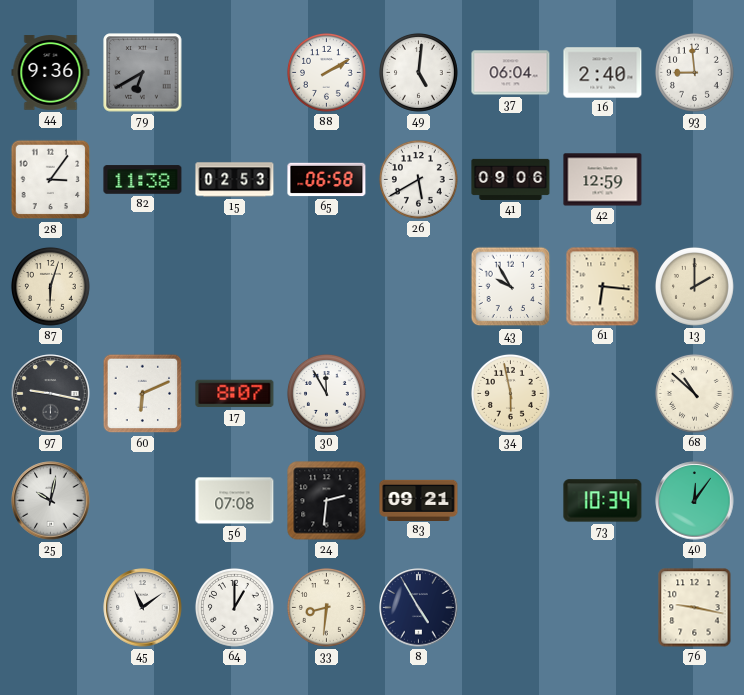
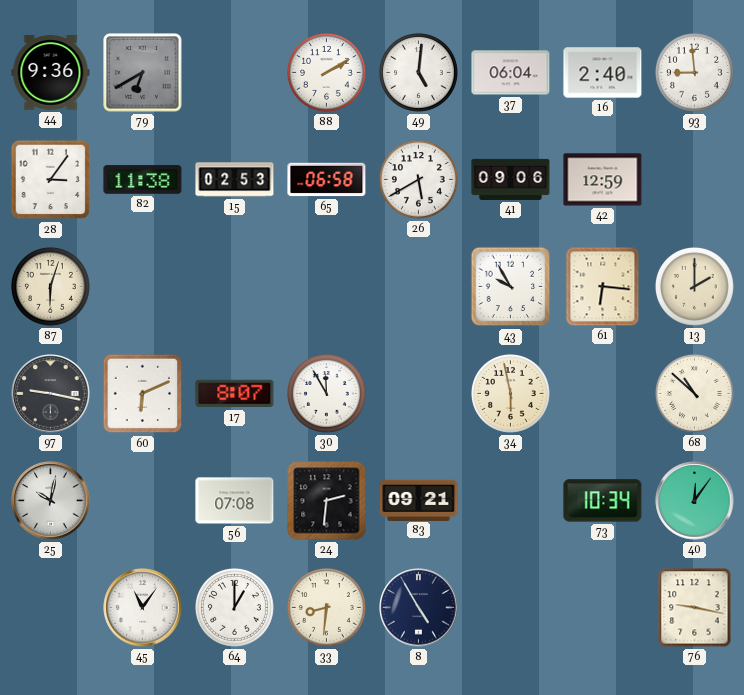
45: 11:09 -> 11:06
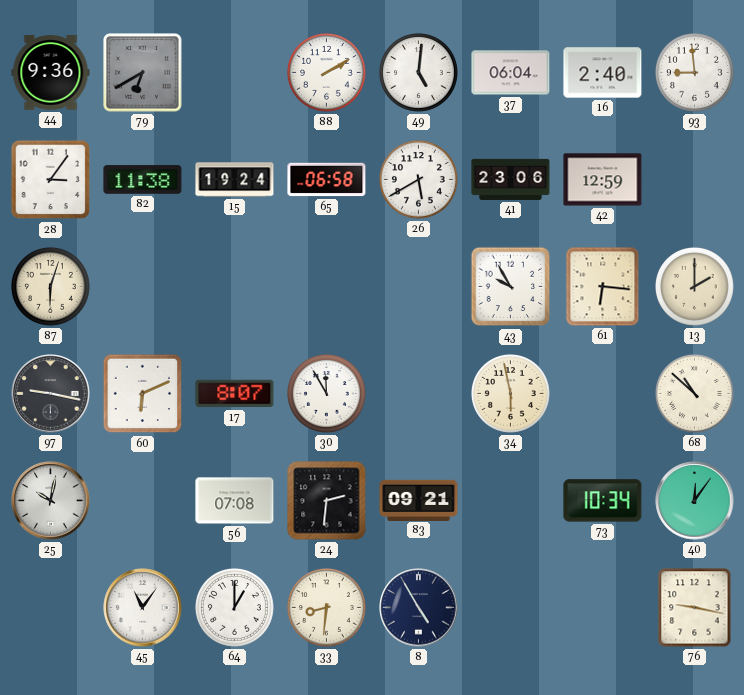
15: 02:53 -> 19:24
41: 09:06 -> 23:06
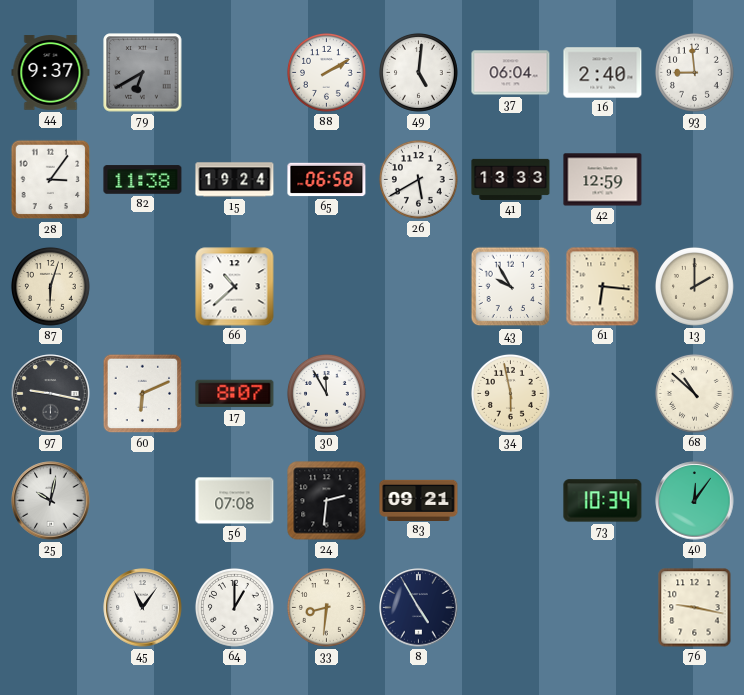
44: 9:36 -> 9:37
41: 23:06 -> 13:33
66: none -> 10:38
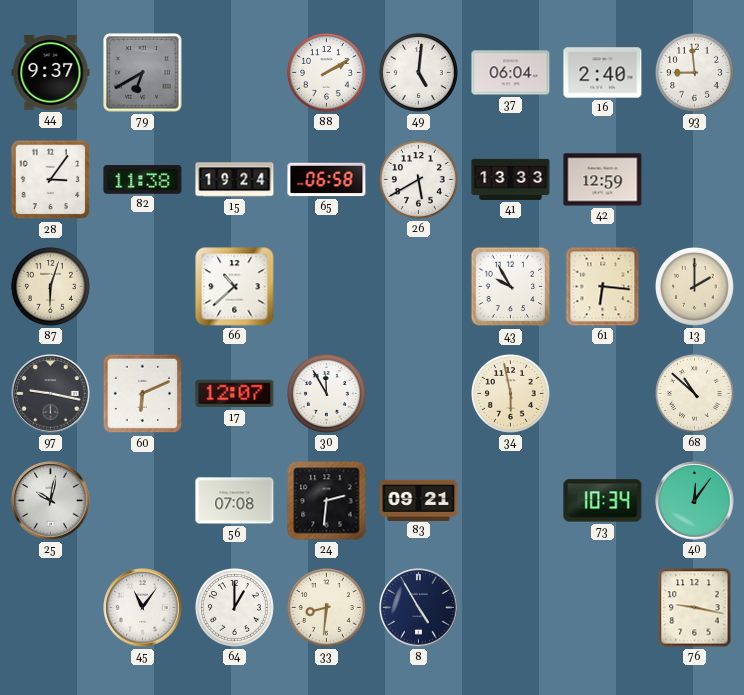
17: 8:07 -> 12:07
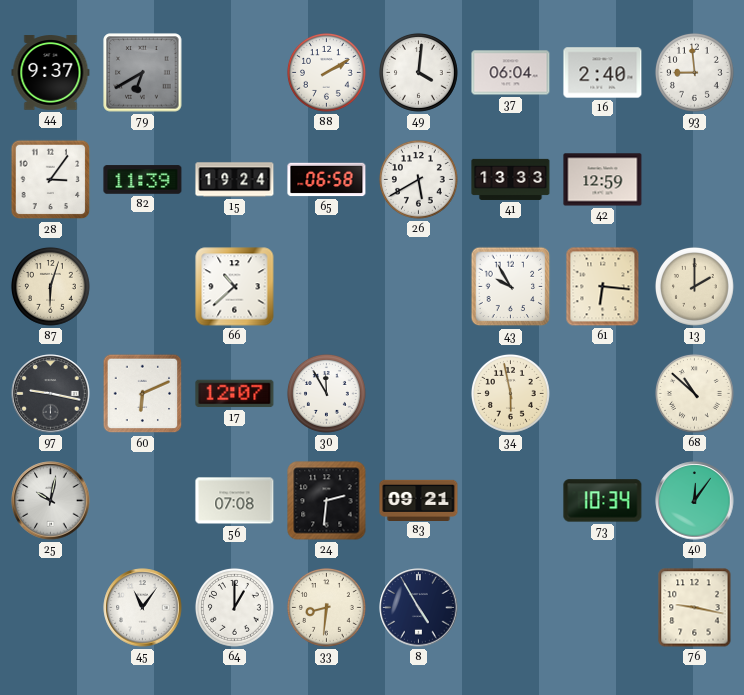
49: 5:01 -> 4:01
82: 11:38 -> 11:39
